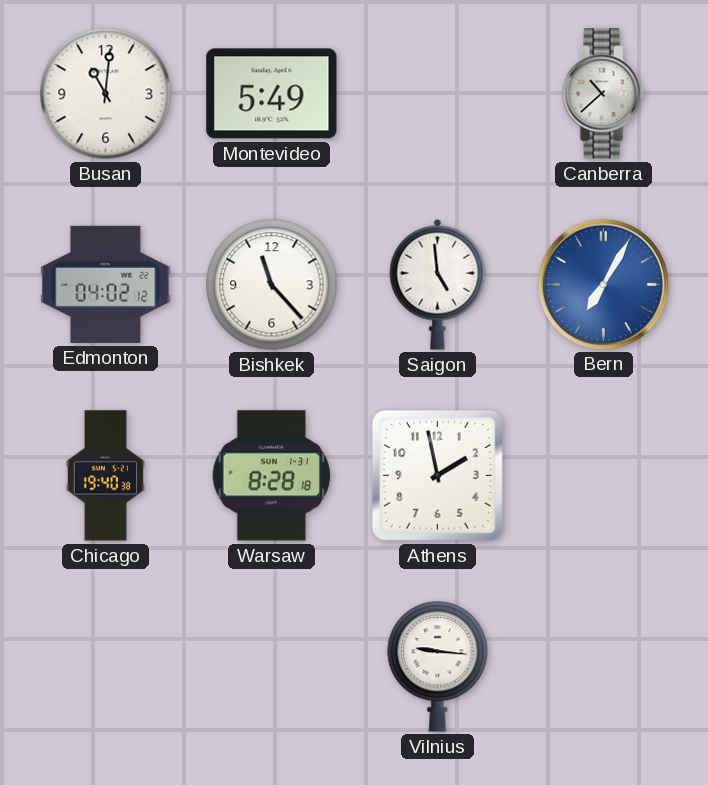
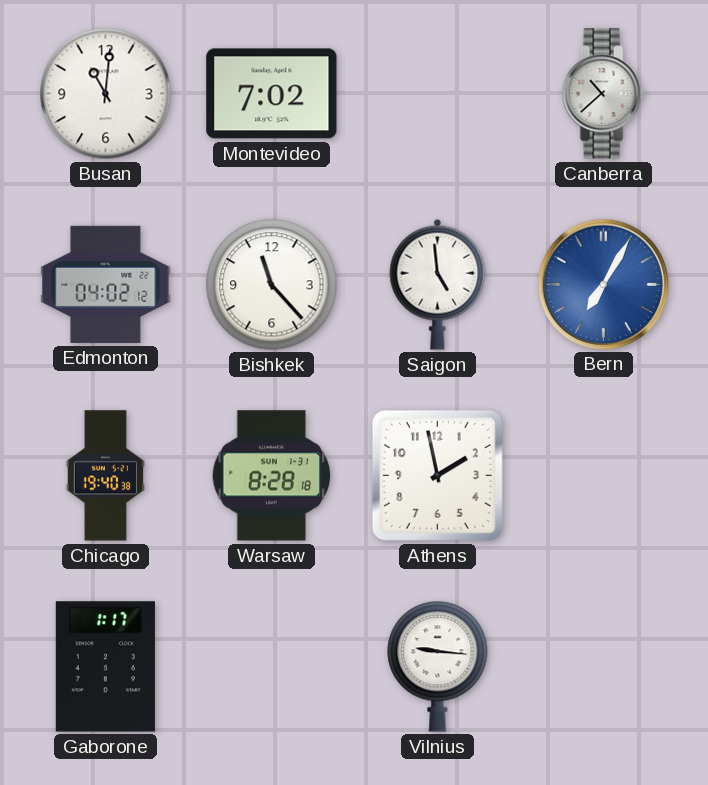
Montevideo: 5:49 -> 7:02
Gaborone: none -> 1:17
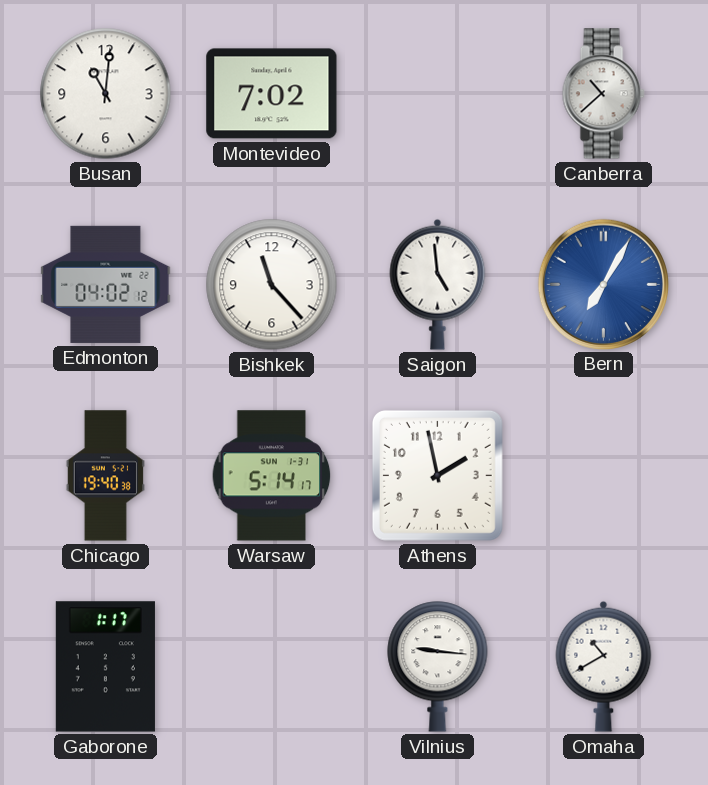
Warsaw: 8:28 -> 5:14
Omaha: none -> 10:40
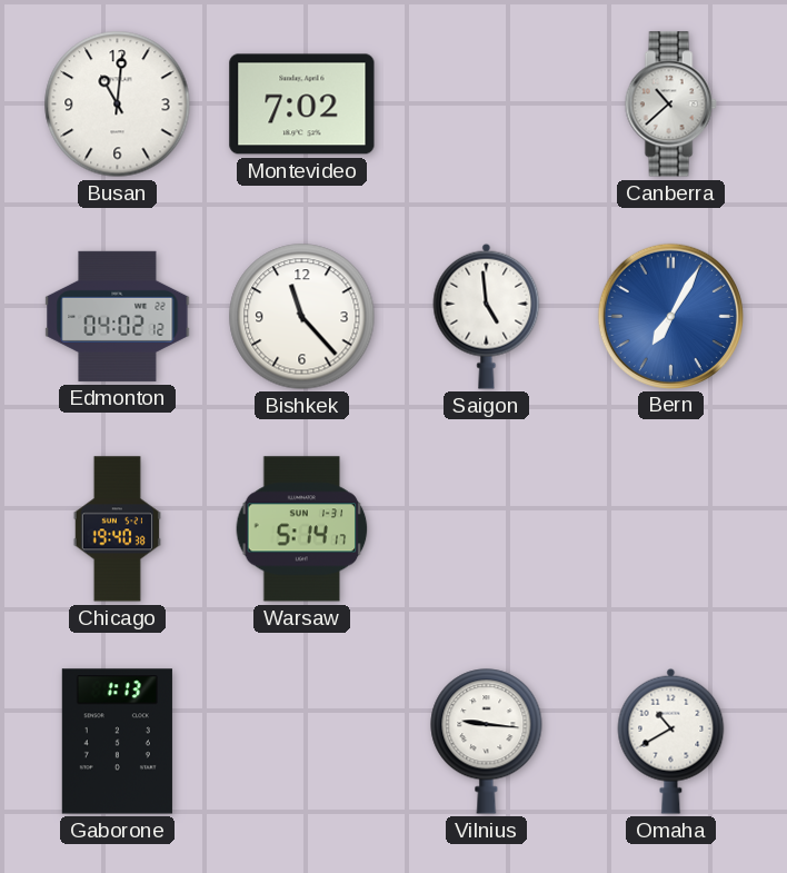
Athens: 1:58 -> none
Gaborone: 1:17 -> 1:13
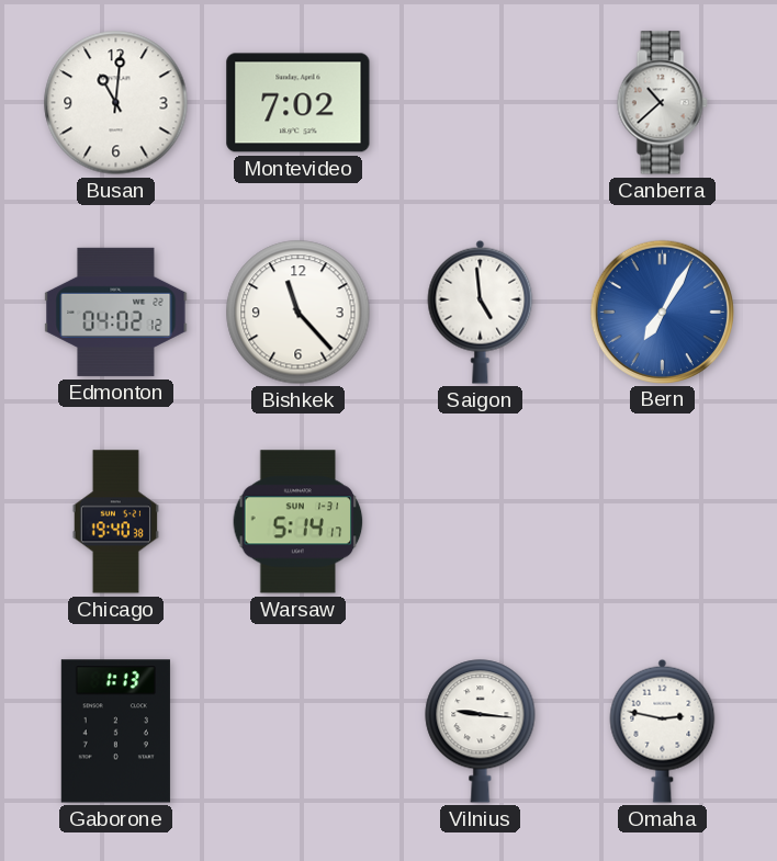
Omaha: 10:40 -> 2:47
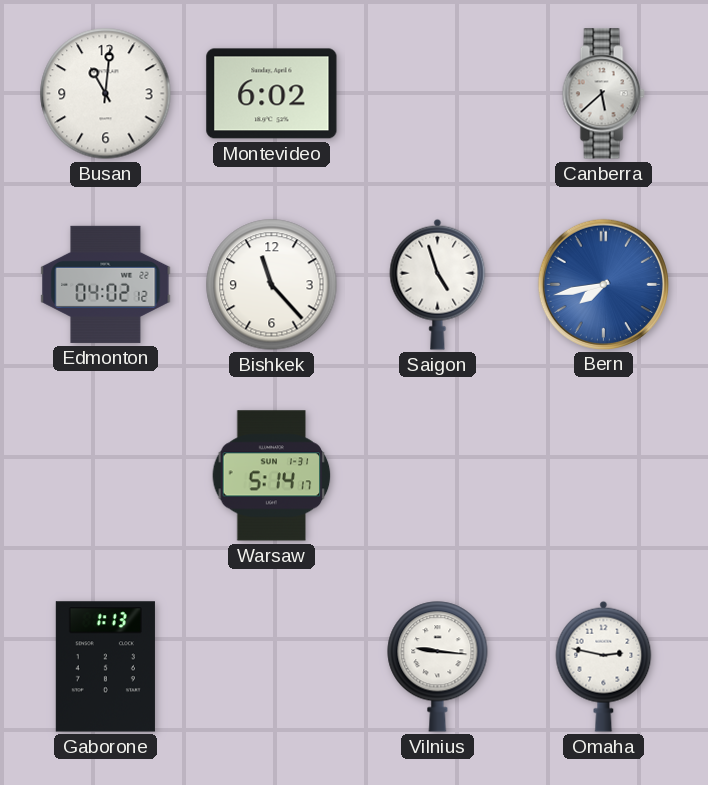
Montevideo: 7:02 -> 6:02
Canberra: 10:38 -> 5:38
Saigon: 4:59 -> 4:57
Bern: 7:05 -> 7:43
Chicago: 19:40 -> none
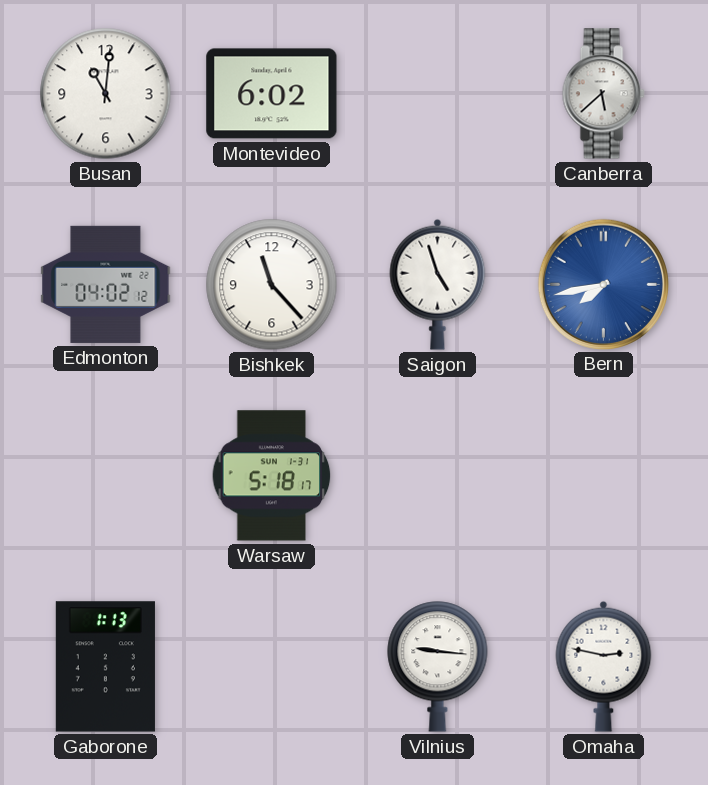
Warsaw: 5:14 -> 5:18
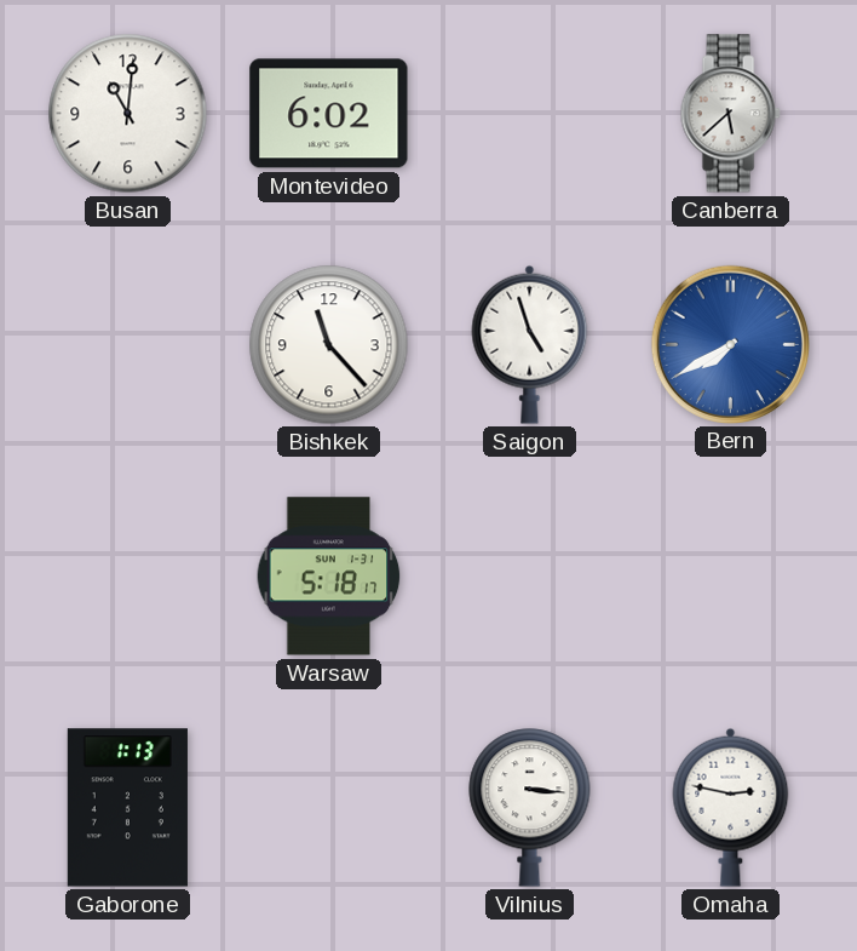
Edmonton: 04:02 -> none
Bern: 7:43 -> 7:40
Vilnius: 9:16 -> 3:16
